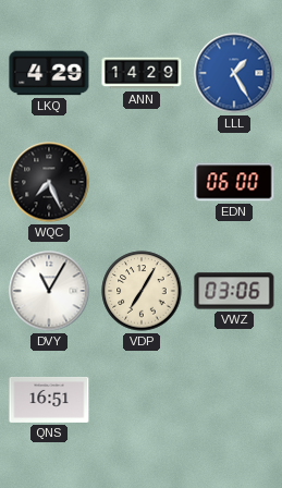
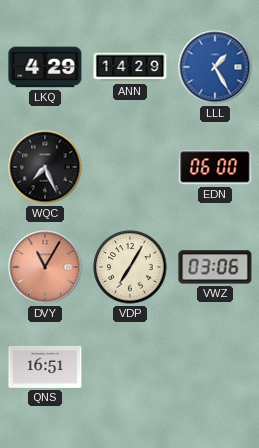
DVY dial: white -> salmon
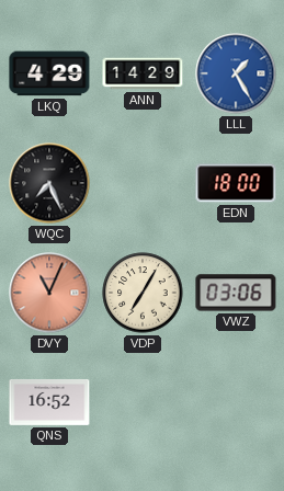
EDN: 06:00 -> 18:00
DVY: 11:05 -> 11:04
QNS: 16:51 -> 16:52
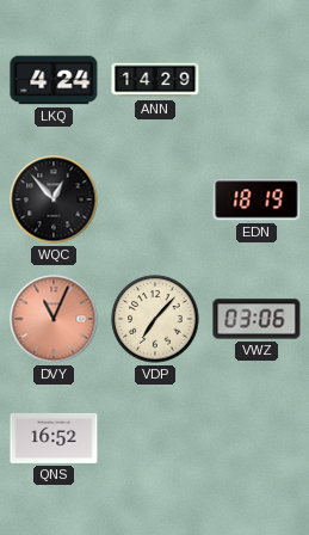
LKQ: 4:29 -> 4:24
LLL: 1:25 -> none
WQC: 7:26 -> 12:53
EDN: 18:00 -> 18:19
VDP: 7:05 -> 7:07
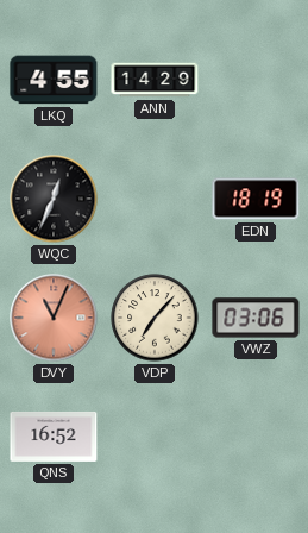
LKQ: 4:24 -> 4:55
WQC: 12:53 -> 12:34
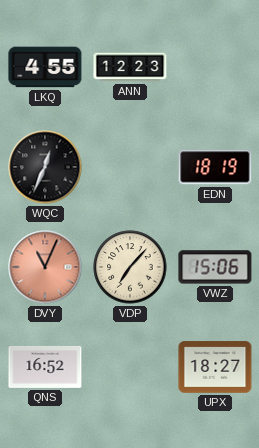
ANN: 14:29 -> 12:23
VWZ: 03:06 -> 15:06
UPX: none -> 18:27
